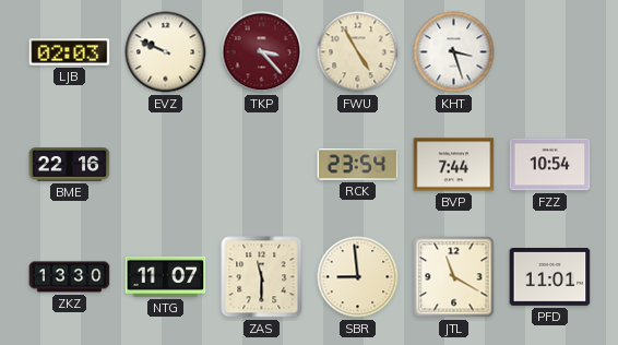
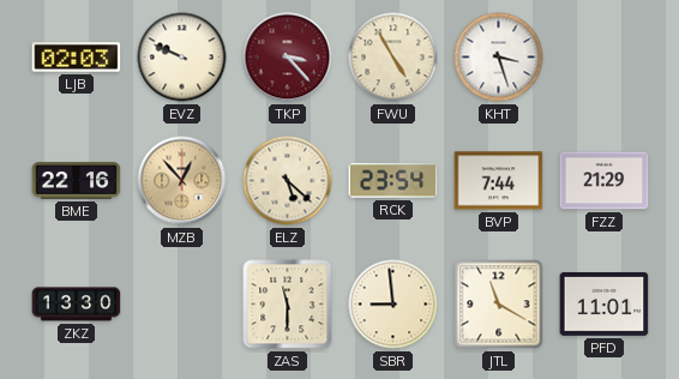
MZB: none -> 12:53
ELZ: none -> 5:22
FZZ: 10:54 -> 21:29
NTG: 11:07 -> none
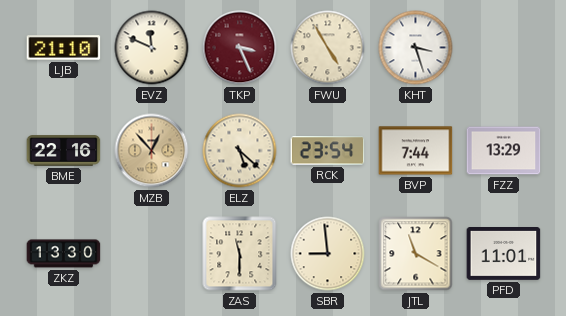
LJB: 02:03 -> 21:10
EVZ: 9:49 -> 11:49
TKP: 3:23 -> 3:26
FZZ: 21:29 -> 13:29
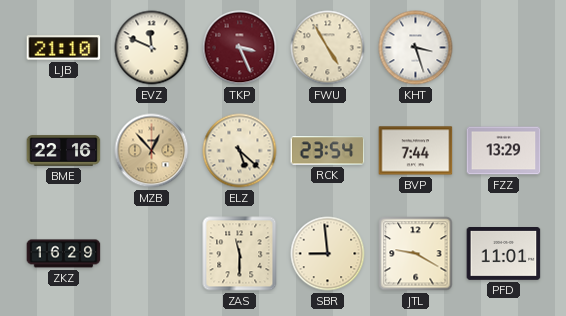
ZKZ: 13:30 -> 16:29
JTL: 11:20 -> 9:20
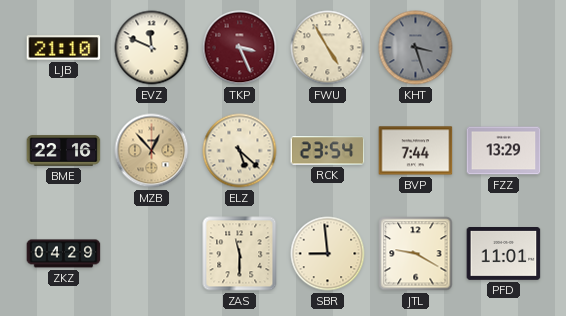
KHT dial: white -> grey
ZKZ: 16:29 -> 04:29
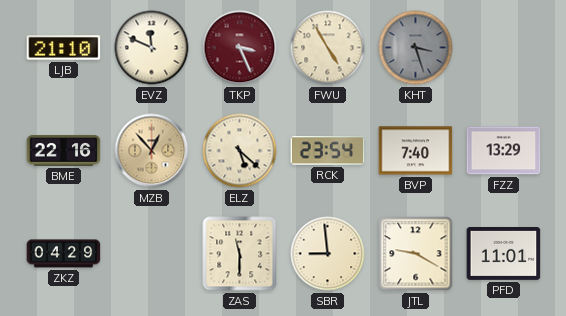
BVP: 7:44 -> 7:40
